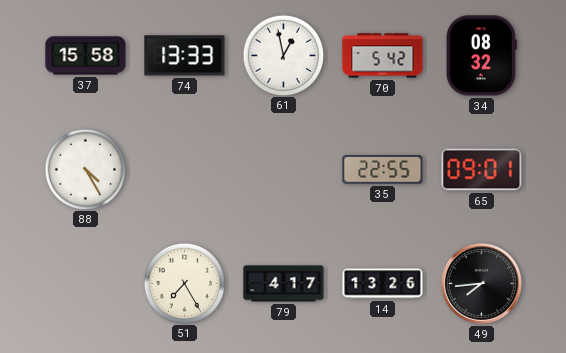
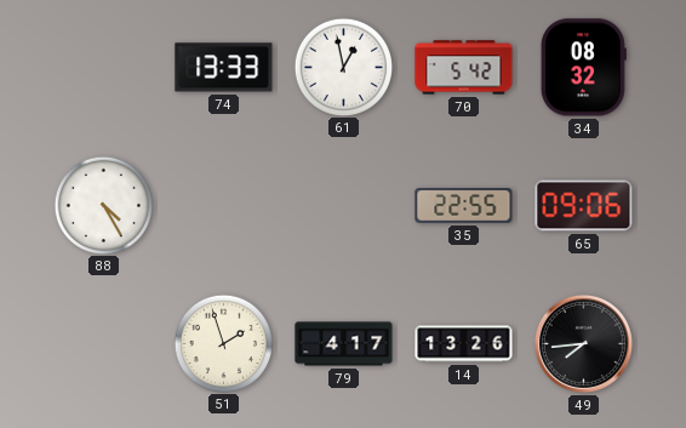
37: 15:58 -> none
65: 09:01 -> 09:06
51: 7:25 -> 1:57
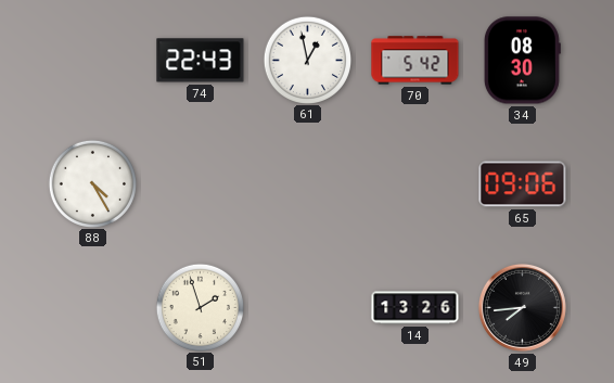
74: 13:33 -> 22:43
34: 08:32 -> 08:30
35: 22:55 -> none
79: 4:17 -> none
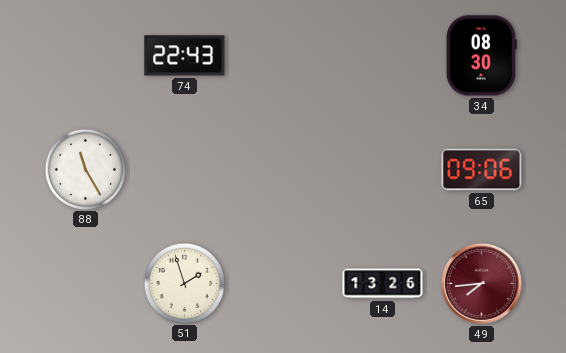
61: 12:58 -> none
70: 5:42 -> none
88: 4:25 -> 11:25
49 dial: black -> burgundy
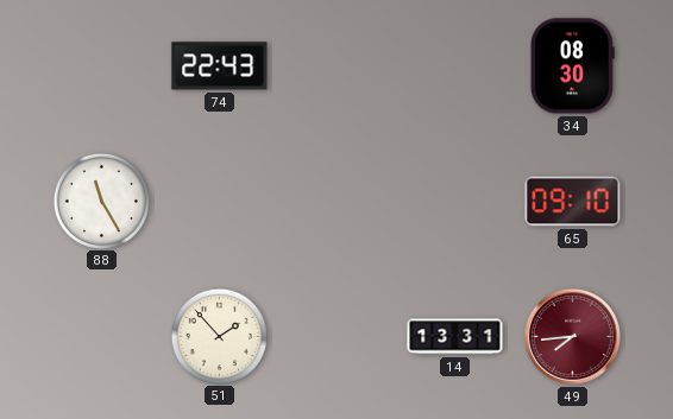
65: 09:06 -> 09:10
51: 1:57 -> 1:53
14: 13:26 -> 13:31
